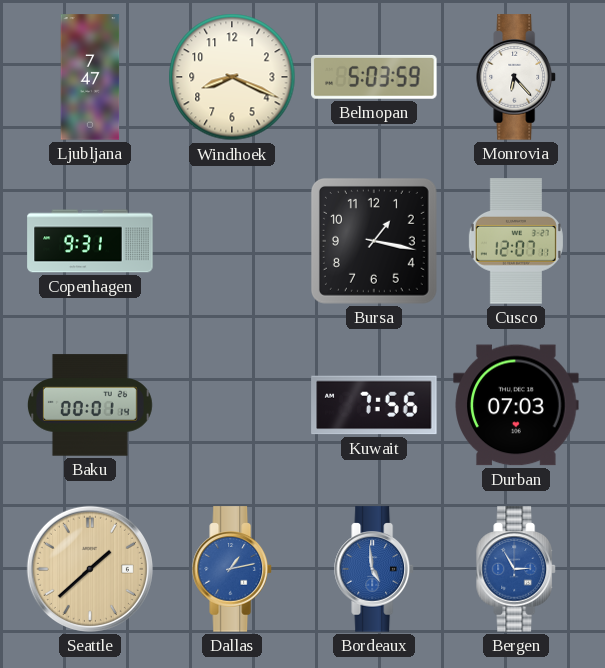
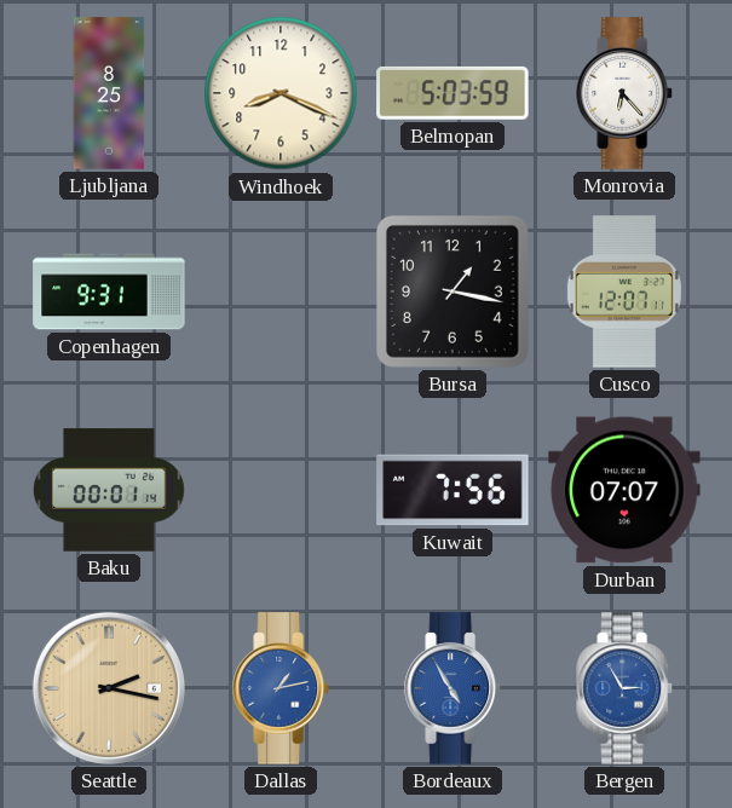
Ljubljana: 7:47 -> 8:25
Durban: 07:03 -> 07:07
Seattle: 1:38 -> 2:17
Bordeaux: 4:59 -> 4:55
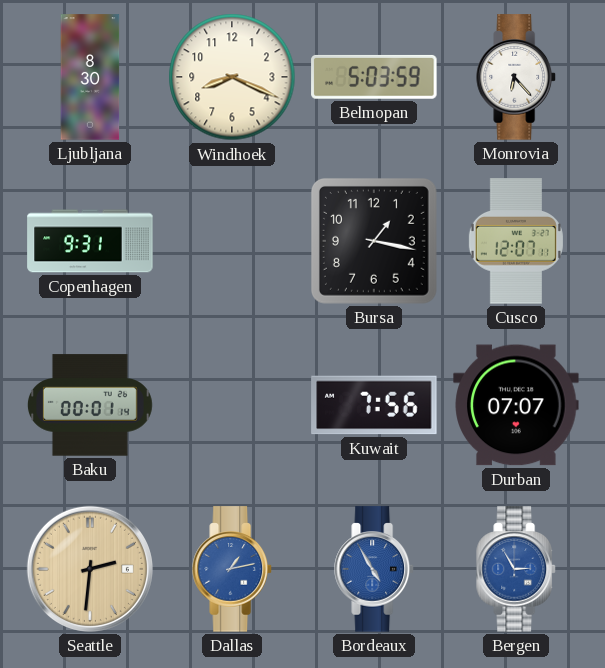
Ljubljana: 8:25 -> 8:30
Seattle: 2:17 -> 2:31
